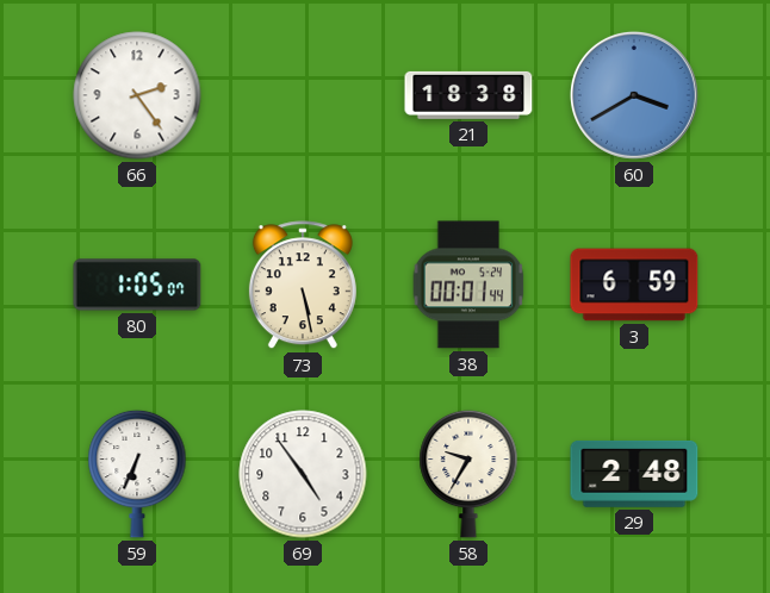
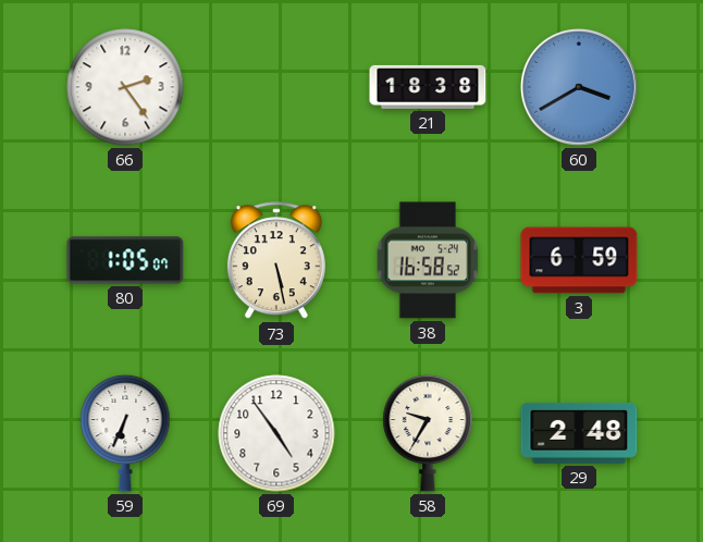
38: 00:01 -> 16:58
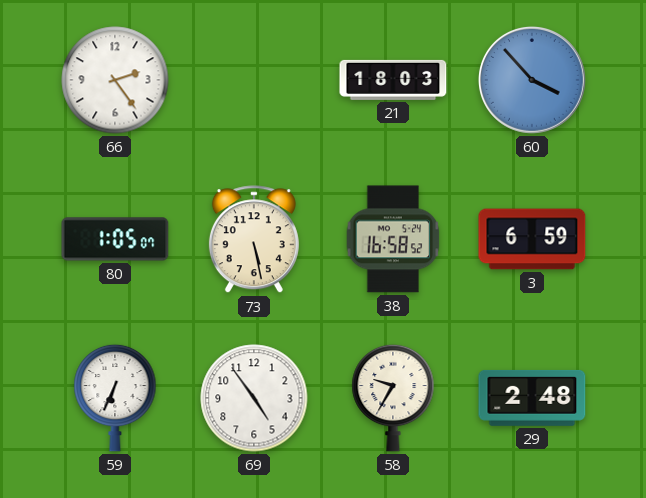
21: 18:38 -> 18:03
60: 3:40 -> 3:53
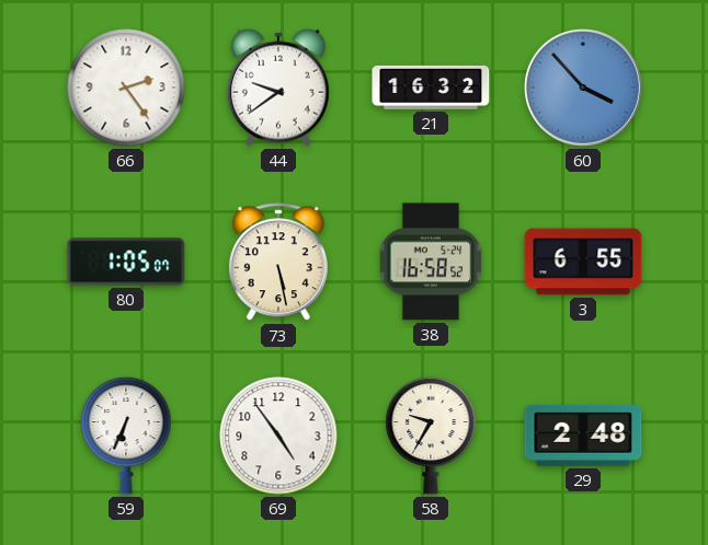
44: none -> 9:39
21: 18:03 -> 16:32
3: 6:59 -> 6:55
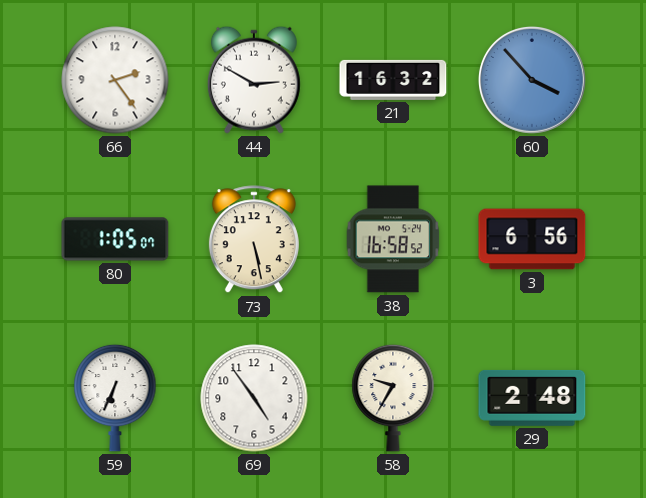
44: 9:39 -> 2:50
3: 6:55 -> 6:56
